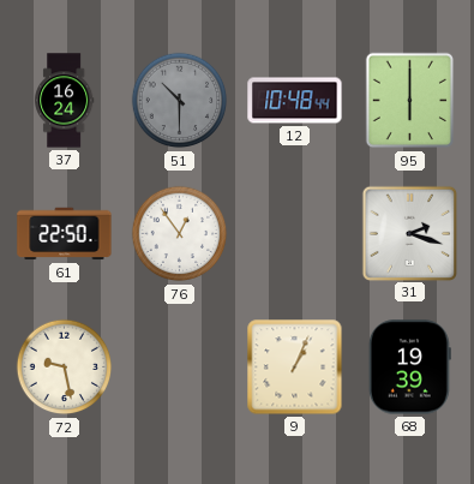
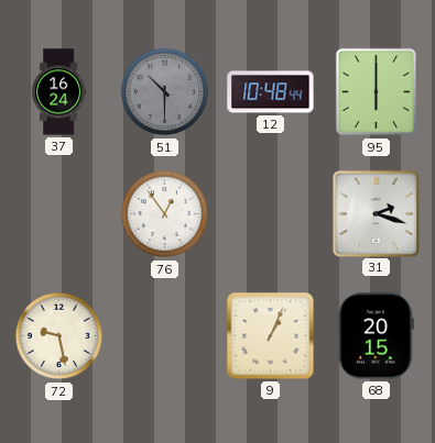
61: 22:50 -> none
68: 19:39 -> 20:15
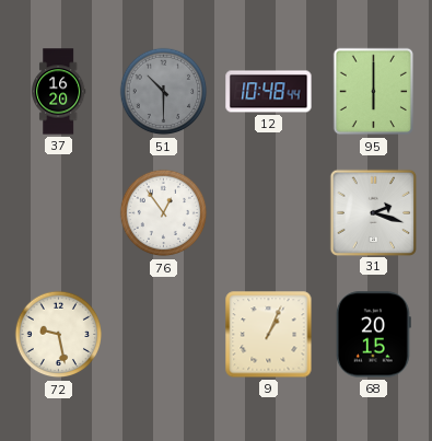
37: 16:24 -> 16:20
